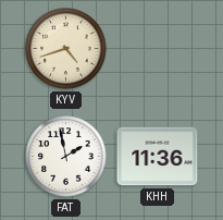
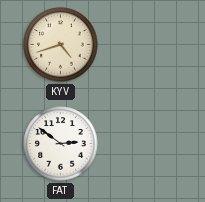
FAT: 1:58 -> 2:51
KHH: 11:36 -> none
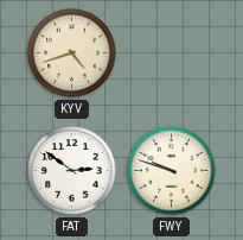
FWY: none -> 9:48
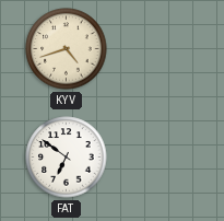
FAT: 2:51 -> 6:51
FWY: 9:48 -> none
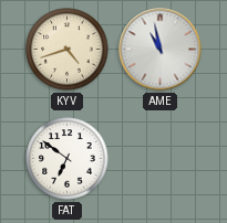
AME: none -> 10:58
